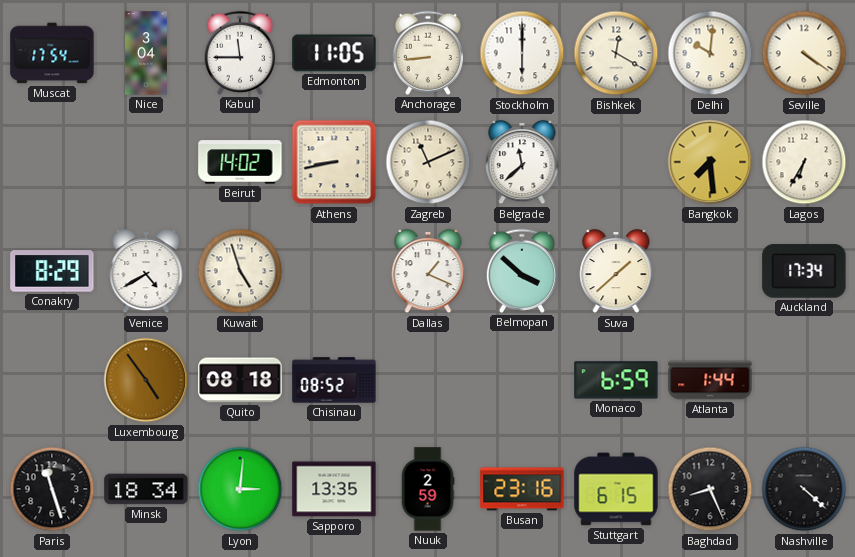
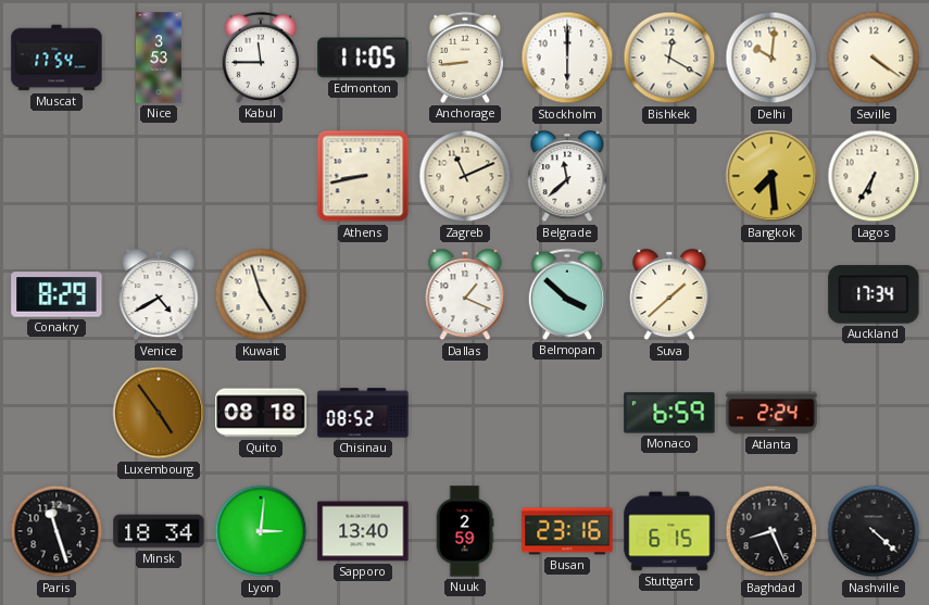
Nice: 3:04 -> 3:53
Beirut: 14:02 -> none
Atlanta: 1:44 -> 2:24
Sapporo: 13:35 -> 13:40
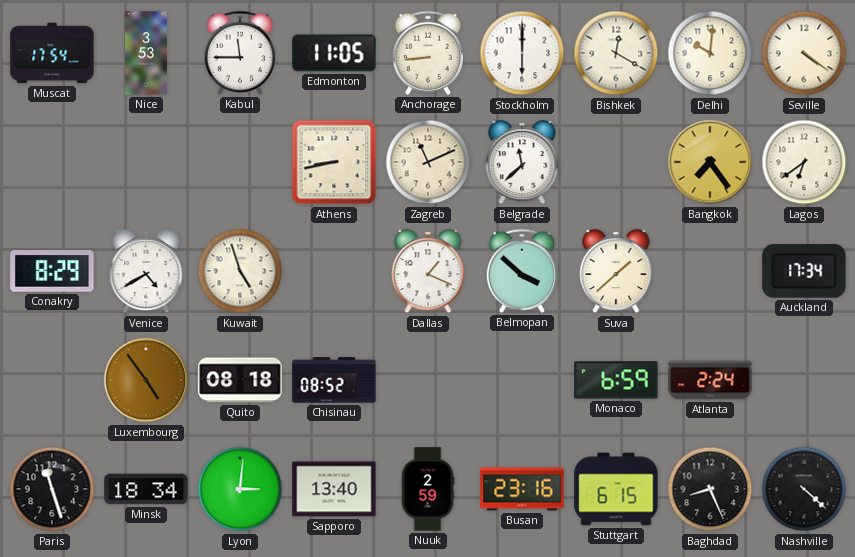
Bangkok: 7:29 -> 7:24
Lagos: 6:35 -> 6:39
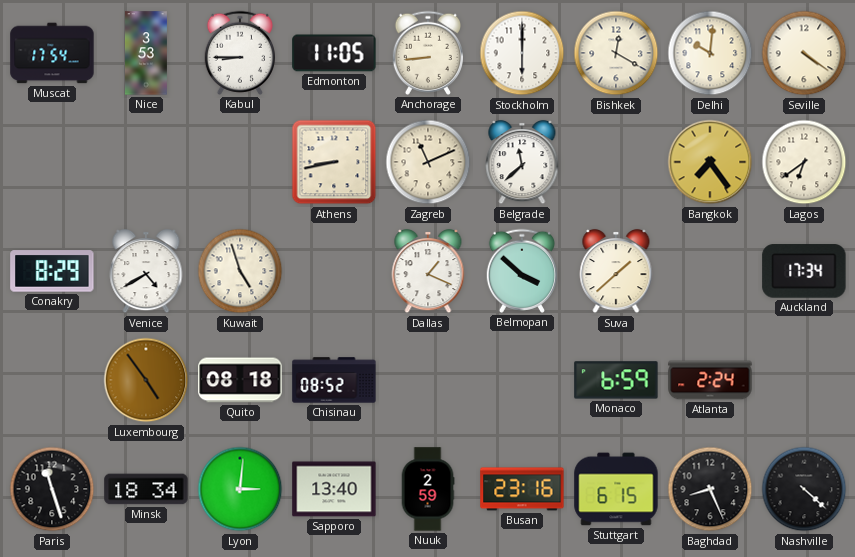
Kabul: 11:45 -> 8:45
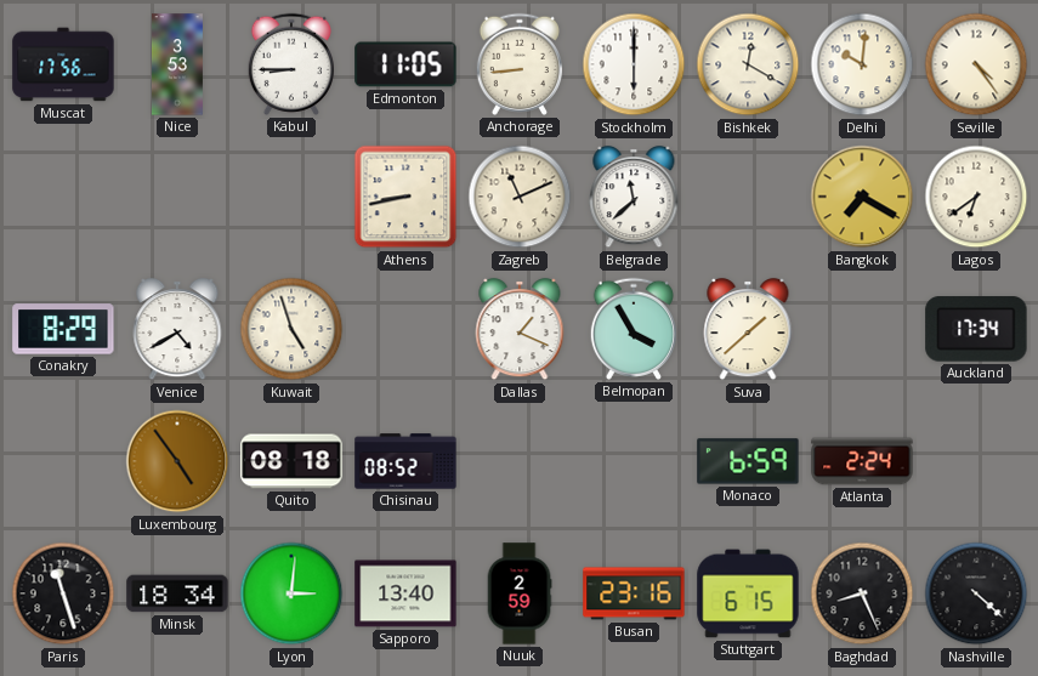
Muscat: 17:54 -> 17:56
Seville: 4:21 -> 4:24
Bangkok: 7:24 -> 7:20
Belmopan: 3:52 -> 3:55
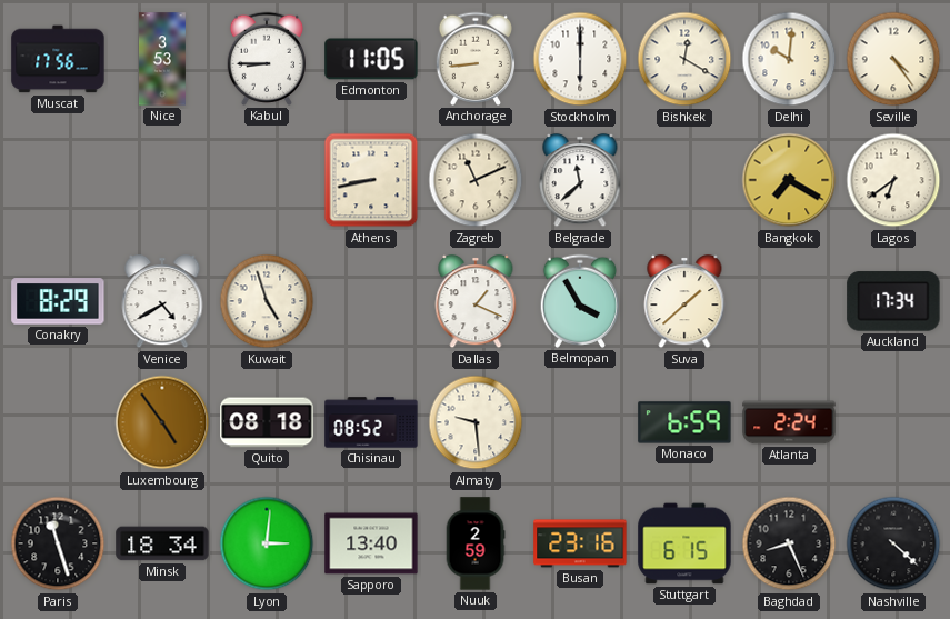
Almaty: none -> 9:29
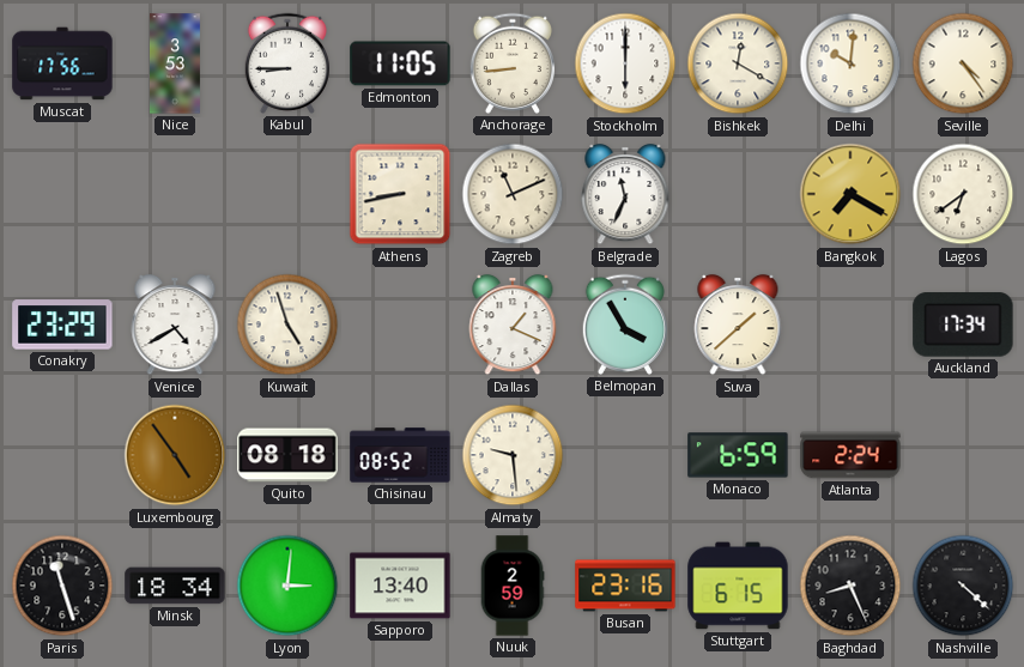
Belgrade: 11:38 -> 11:34
Conakry: 8:29 -> 23:29
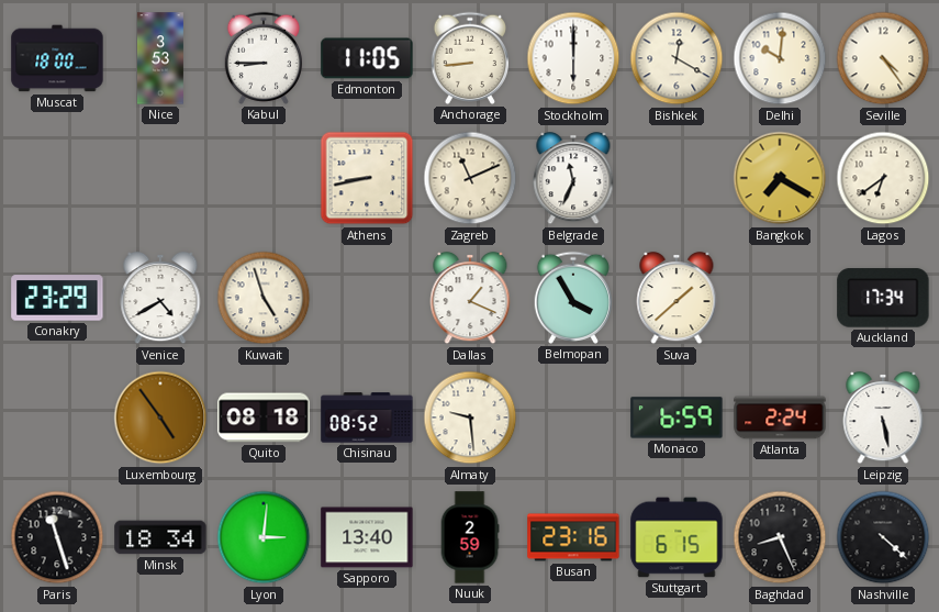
Muscat: 17:56 -> 18:00
Leipzig: none -> 5:28
